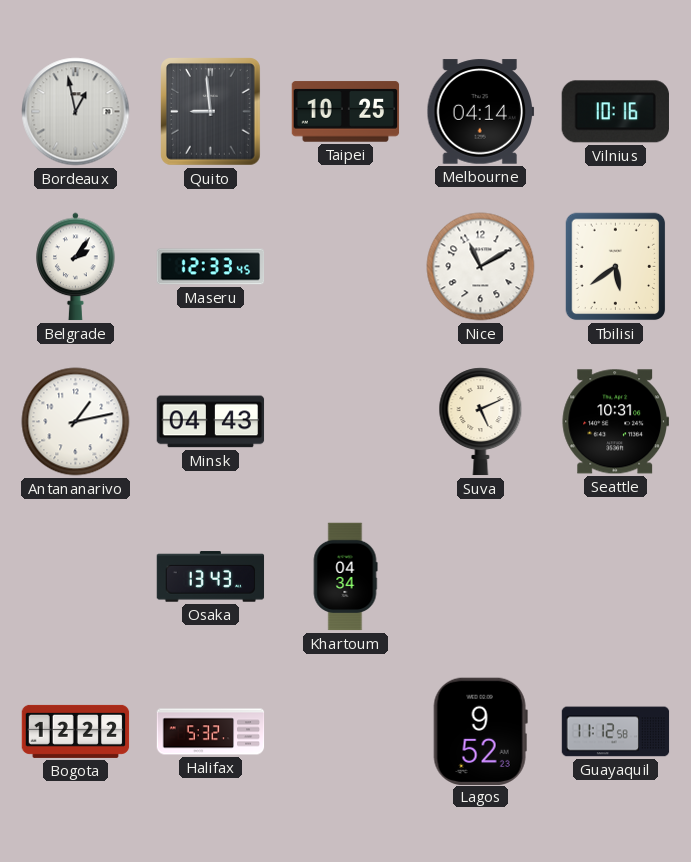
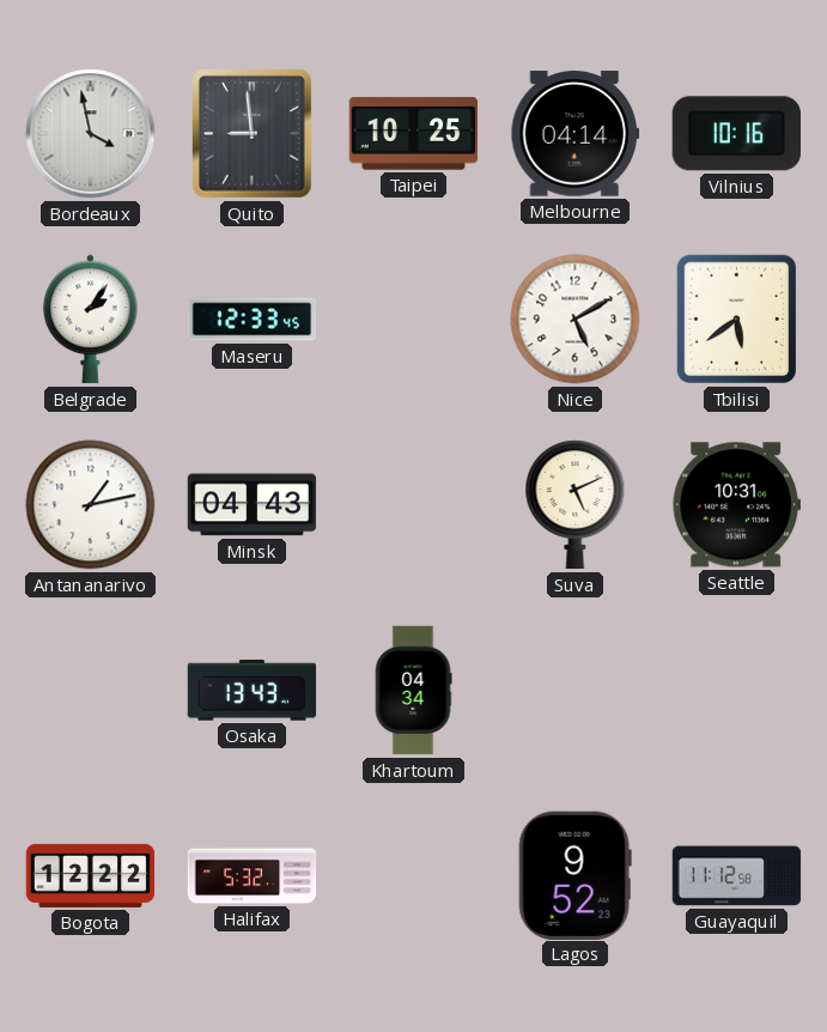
Bordeaux: 12:58 -> 3:58
Nice: 11:10 -> 5:10
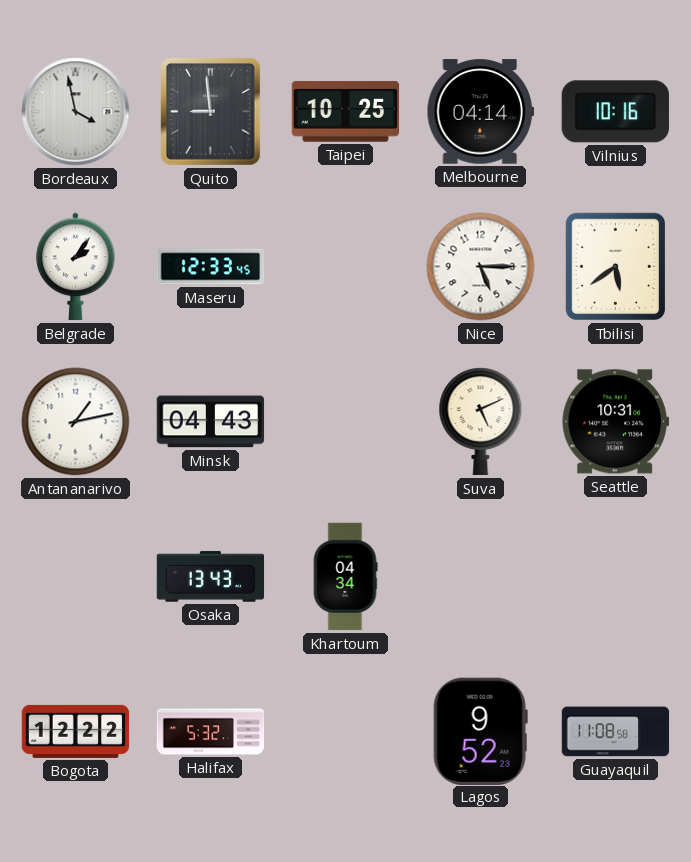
Nice: 5:10 -> 5:15
Guayaquil: 11:12 -> 11:08
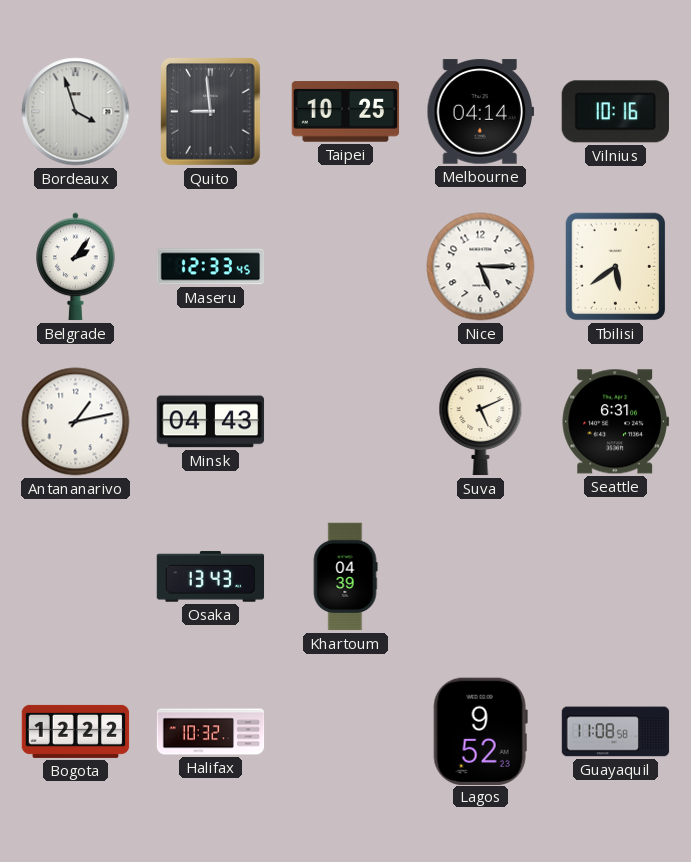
Bordeaux: 3:58 -> 3:57
Seattle: 10:31 -> 6:31
Khartoum: 04:34 -> 04:39
Halifax: 5:32 -> 10:32
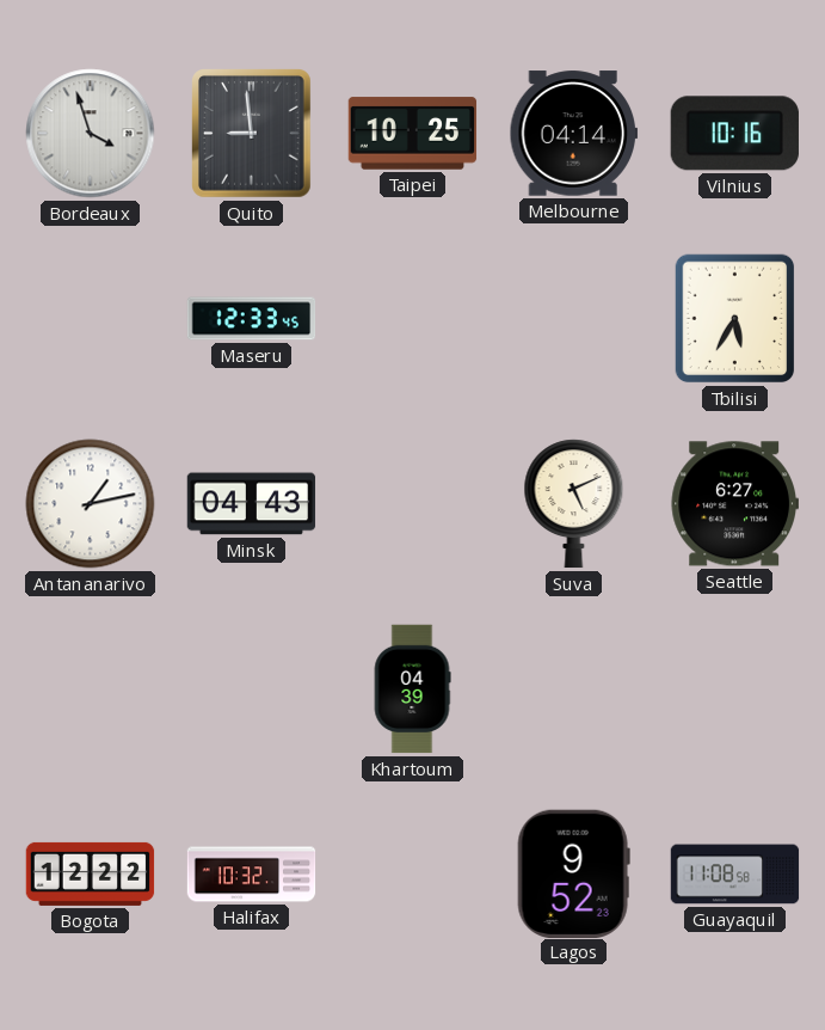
Belgrade: 2:06 -> none
Nice: 5:15 -> none
Tbilisi: 5:39 -> 5:35
Seattle: 6:31 -> 6:27
Osaka: 13:43 -> none
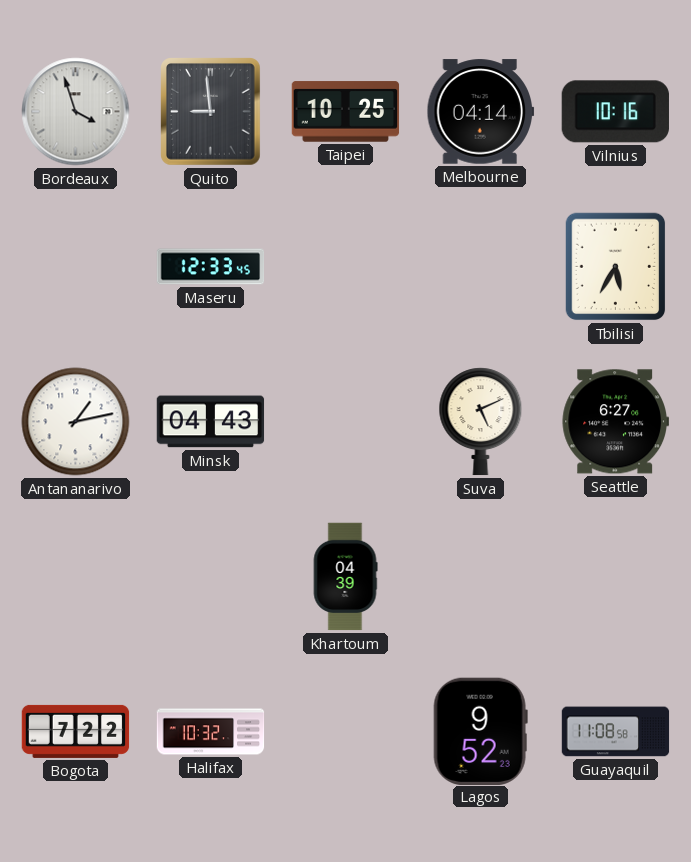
Bogota: 12:22 -> 7:22
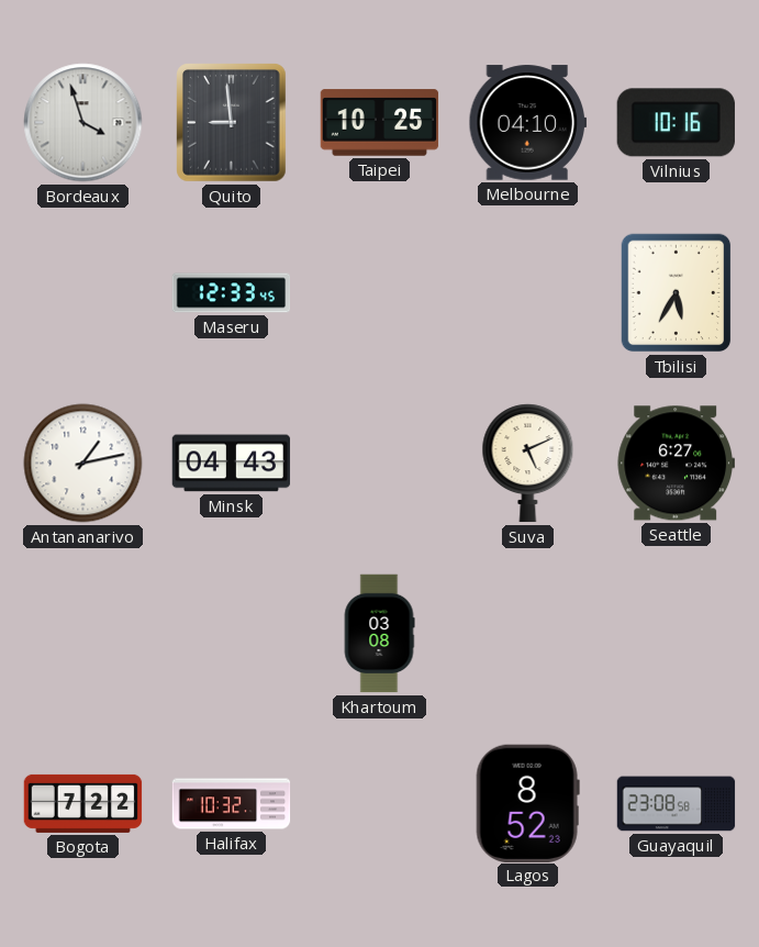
Melbourne: 04:14 -> 04:10
Khartoum: 04:39 -> 03:08
Lagos: 9:52 -> 8:52
Guayaquil: 11:08 -> 23:08
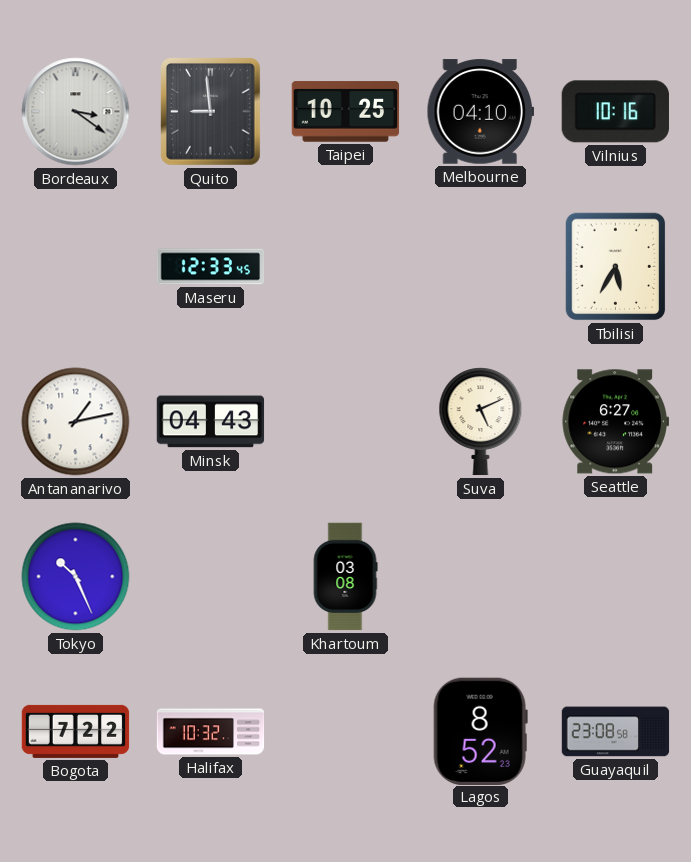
Bordeaux: 3:57 -> 3:21
Tokyo: none -> 10:26
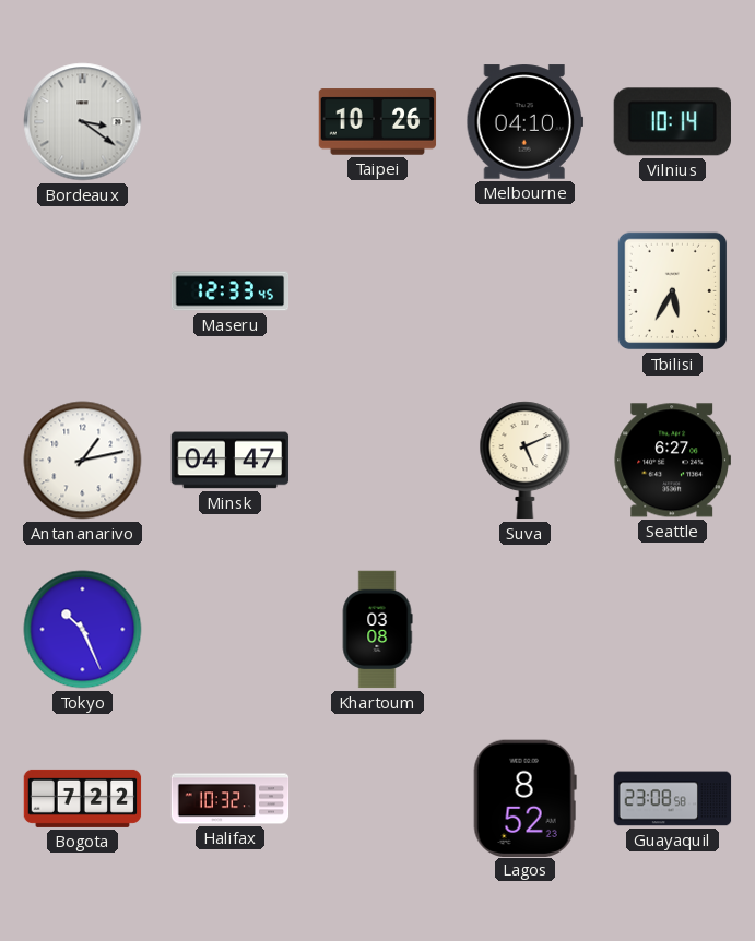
Quito: 8:59 -> none
Taipei: 10:25 -> 10:26
Vilnius: 10:16 -> 10:14
Minsk: 04:43 -> 04:47
